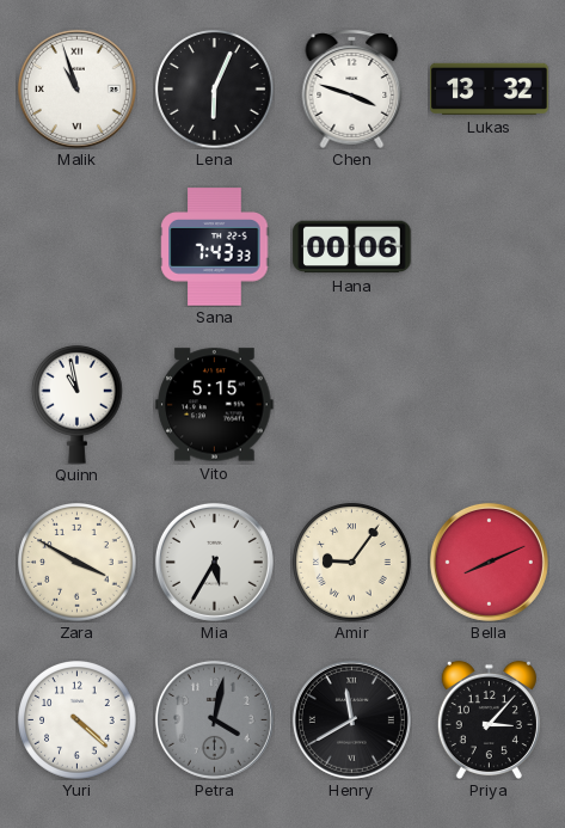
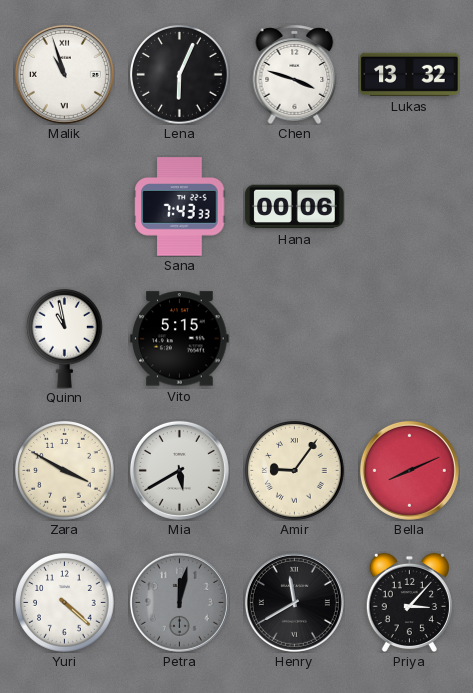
Mia: 5:35 -> 5:40
Petra: 4:02 -> 12:02
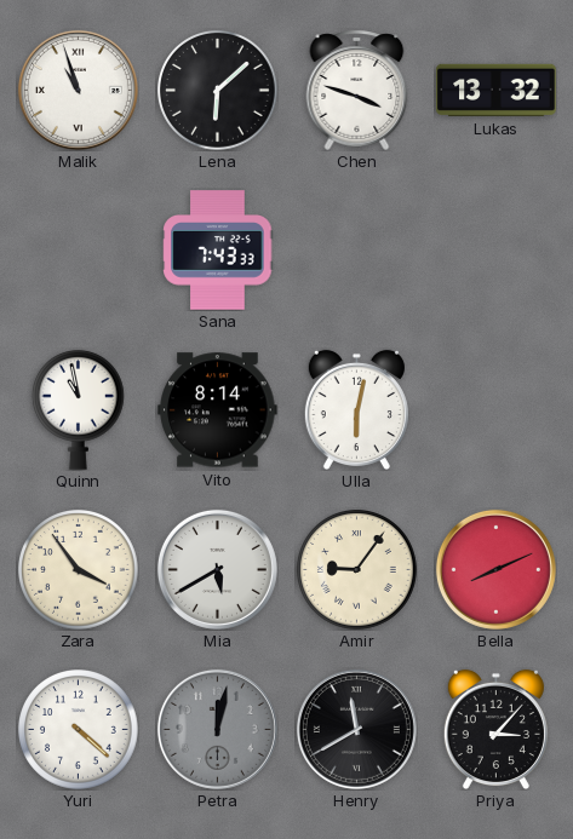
Lena: 6:04 -> 6:08
Hana: 00:06 -> none
Vito: 5:15 -> 8:14
Ulla: none -> 6:02
Zara: 3:50 -> 3:54
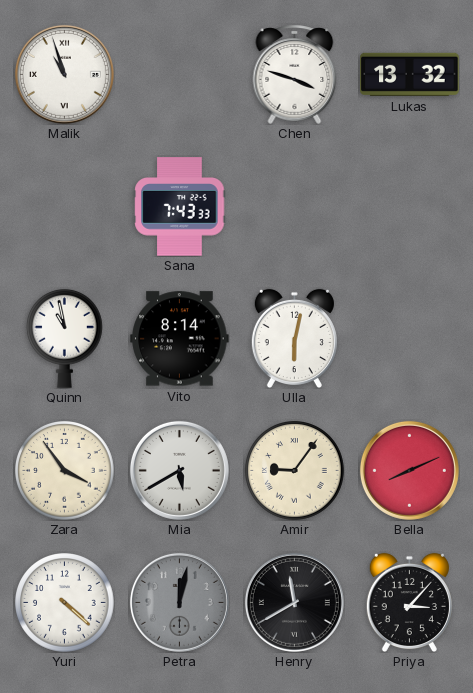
Lena: 6:08 -> none
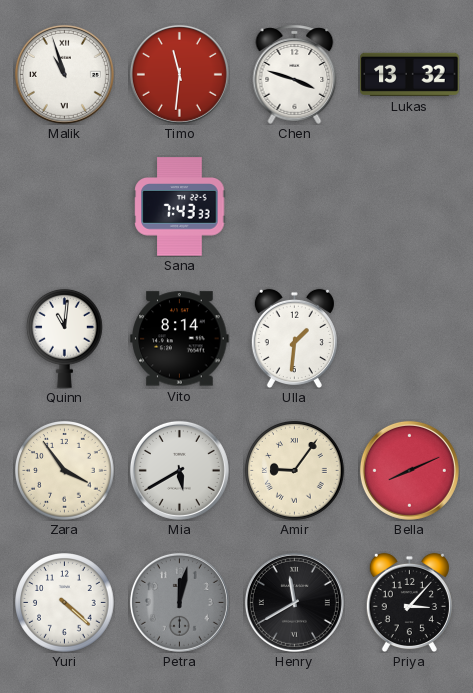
Timo: none -> 11:31
Quinn: 10:58 -> 11:01
Ulla: 6:02 -> 1:31
